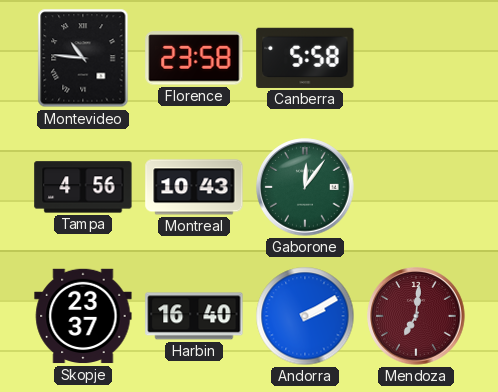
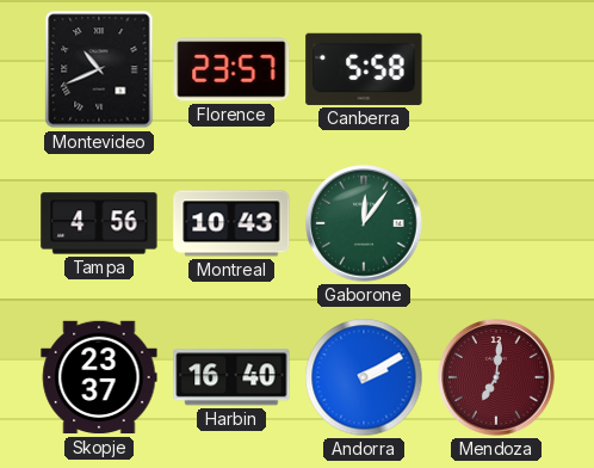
Montevideo: 10:46 -> 10:41
Florence: 23:58 -> 23:57
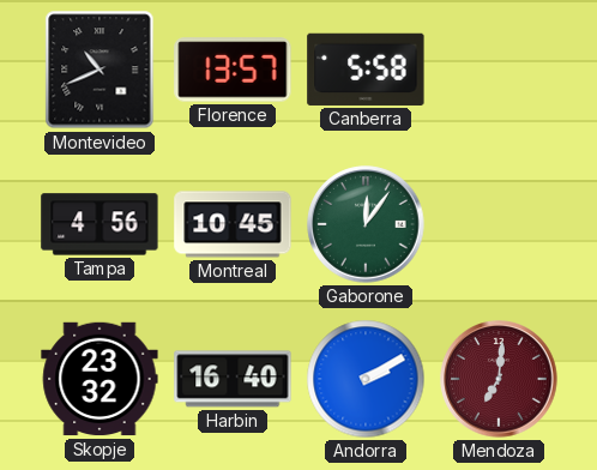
Florence: 23:57 -> 13:57
Montreal: 10:43 -> 10:45
Skopje: 23:37 -> 23:32
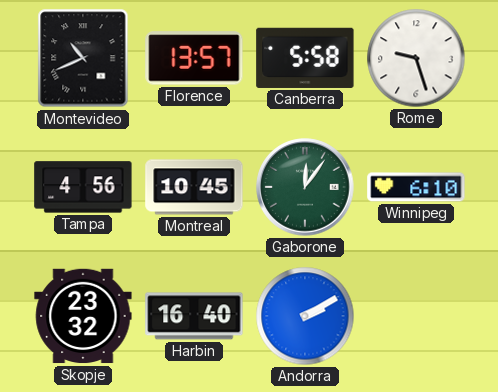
Rome: none -> 9:27
Winnipeg: none -> 6:10
Mendoza: 7:01 -> none
